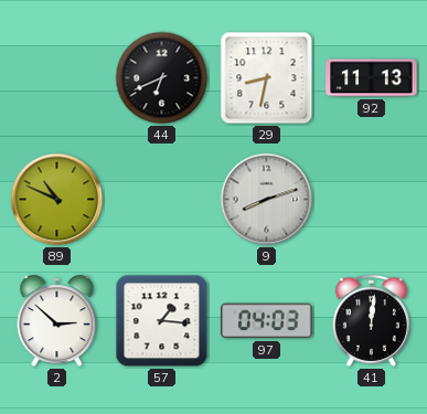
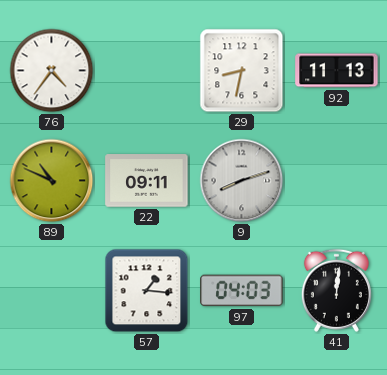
76: none -> 4:36
44: 6:41 -> none
22: none -> 09:11
2: 2:52 -> none
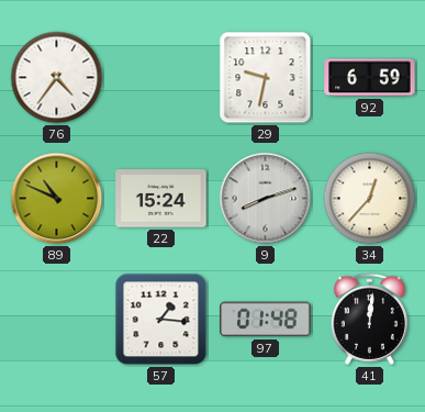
29: 8:32 -> 9:32
92: 11:13 -> 6:59
22: 09:11 -> 15:24
34: none -> 12:37
97: 04:03 -> 01:48
